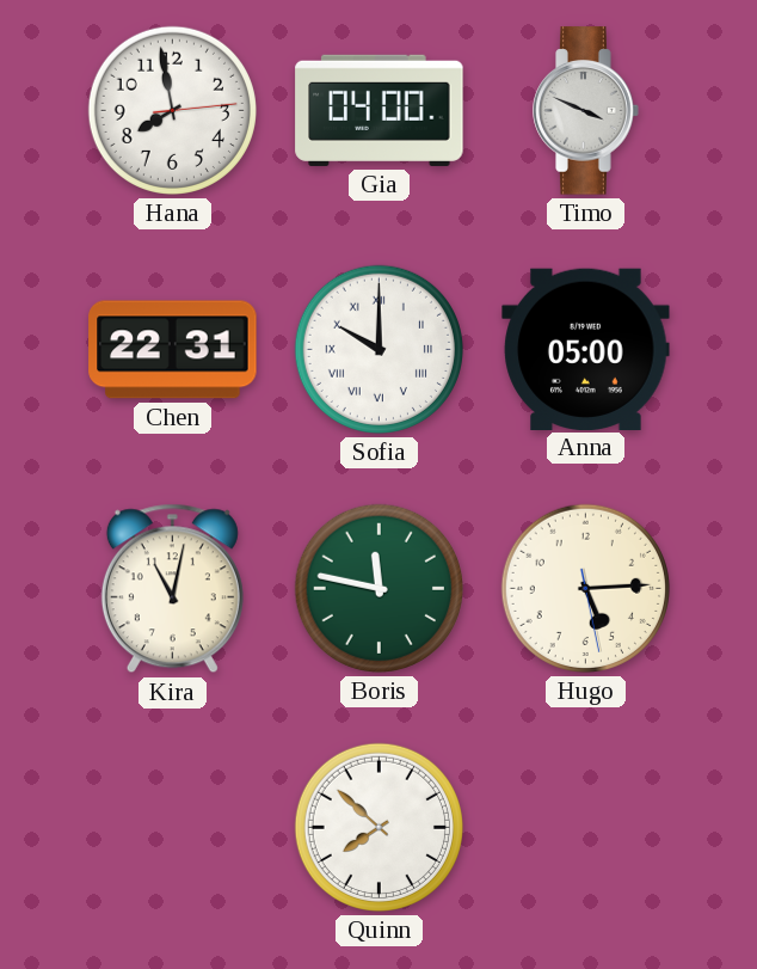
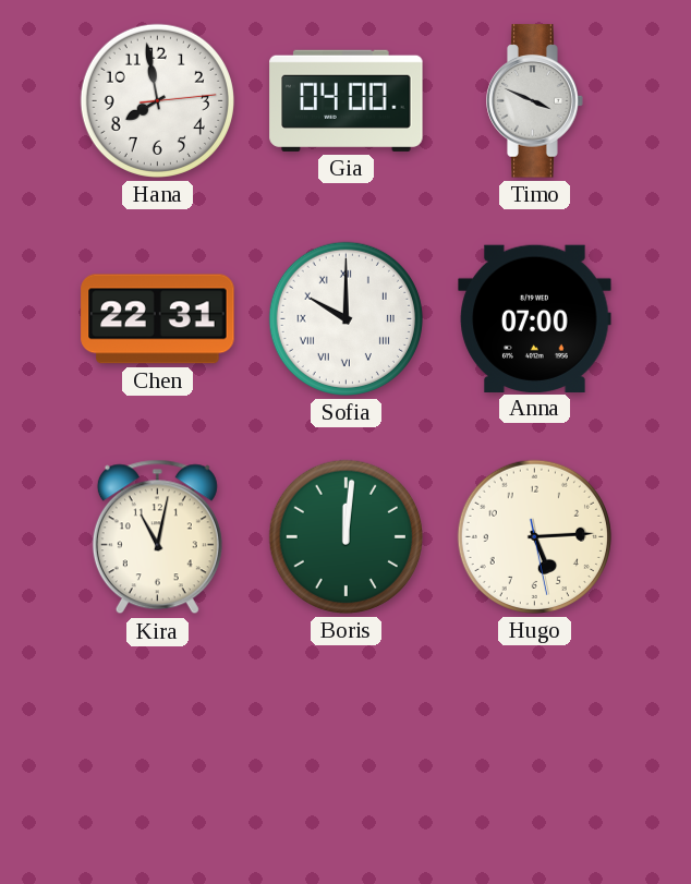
Anna: 05:00 -> 07:00
Boris: 11:47 -> 12:01
Quinn: 7:52 -> none
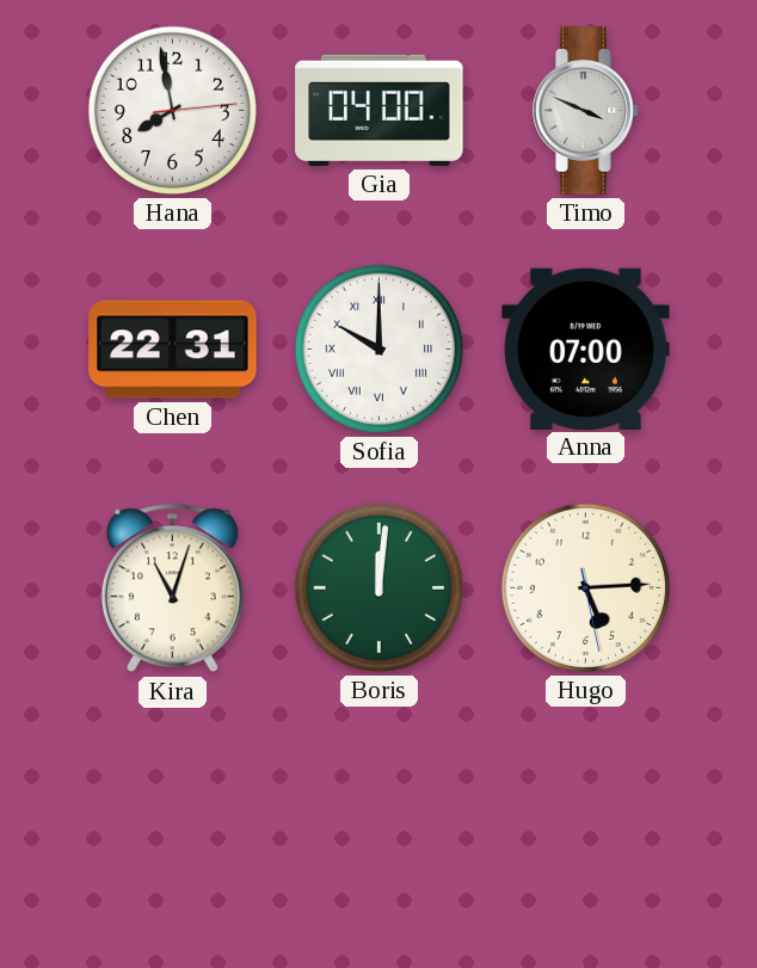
Kira: 11:02 -> 11:03
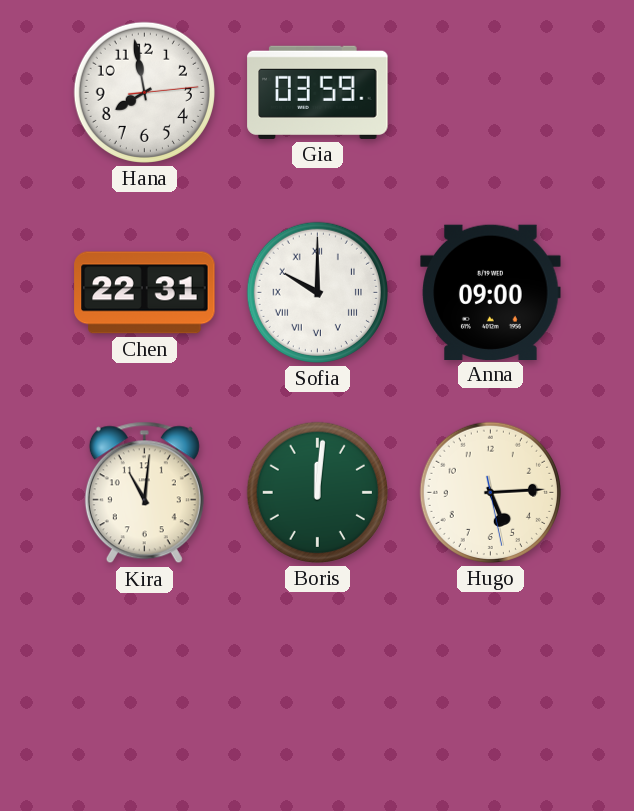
Gia: 04:00 -> 03:59
Timo: 3:49 -> none
Anna: 07:00 -> 09:00
Kira: 11:03 -> 11:01
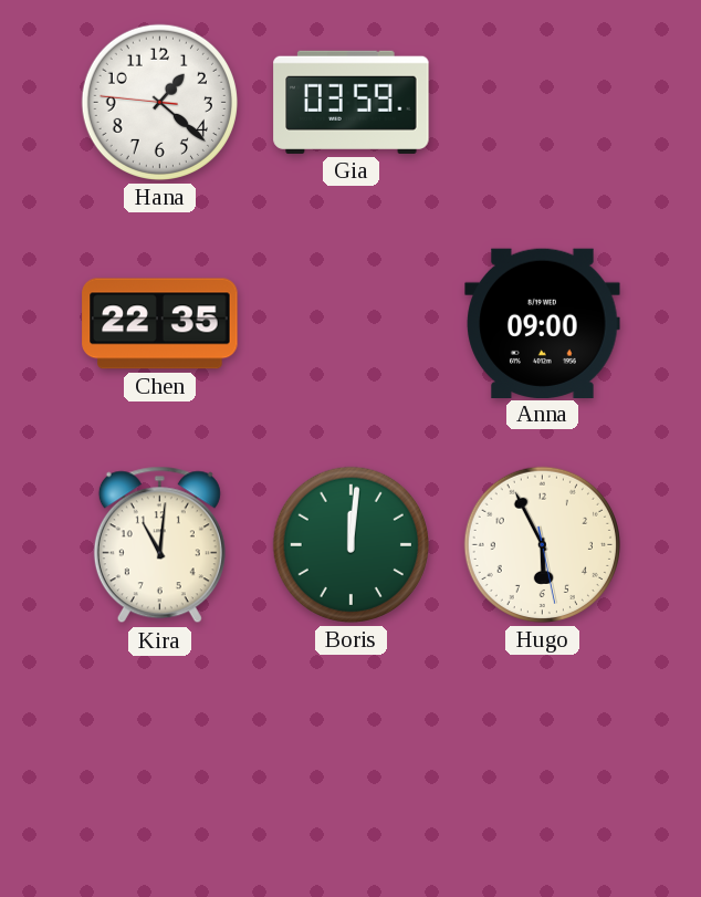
Hana: 7:58 -> 1:21
Chen: 22:31 -> 22:35
Sofia: 10:00 -> none
Hugo: 5:14 -> 5:55
